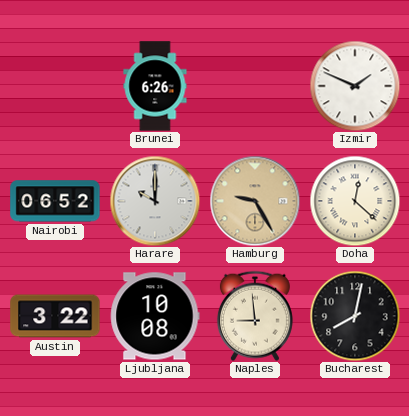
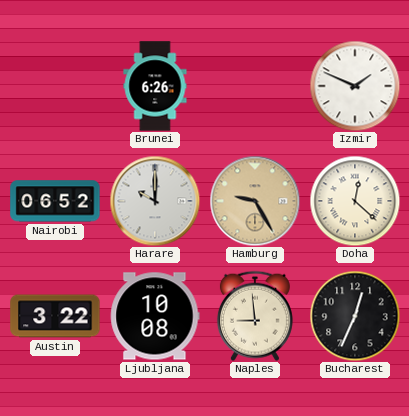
Bucharest: 8:02 -> 12:34
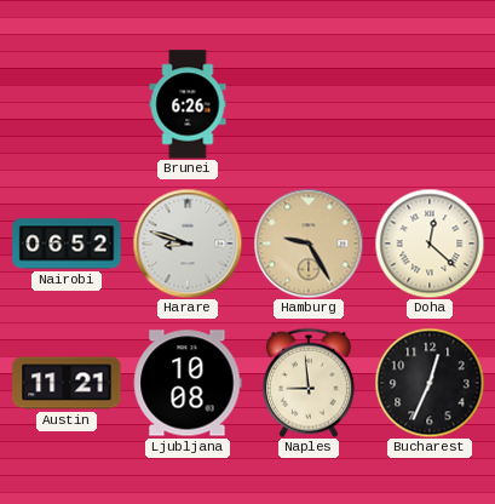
Izmir: 1:49 -> none
Harare: 10:00 -> 8:48
Austin: 3:22 -> 11:21
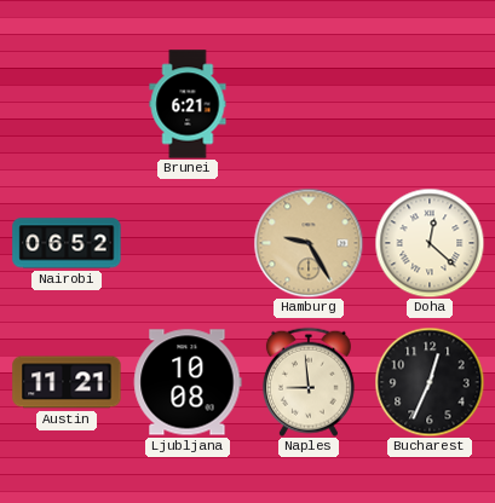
Brunei: 6:26 -> 6:21
Harare: 8:48 -> none
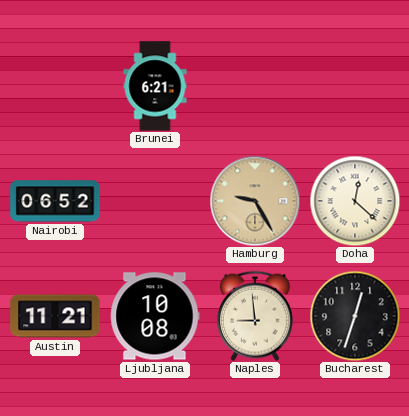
Bucharest: 12:34 -> 12:33
